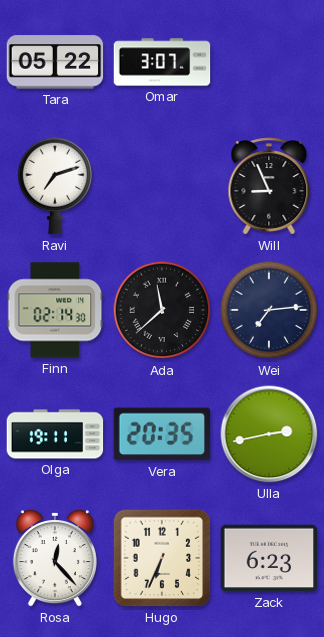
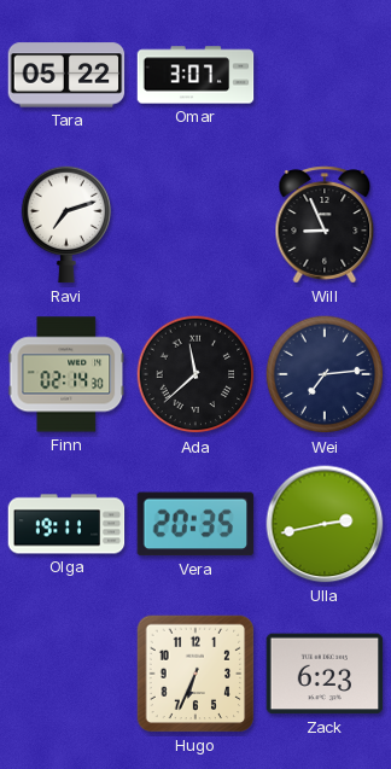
Rosa: 12:23 -> none
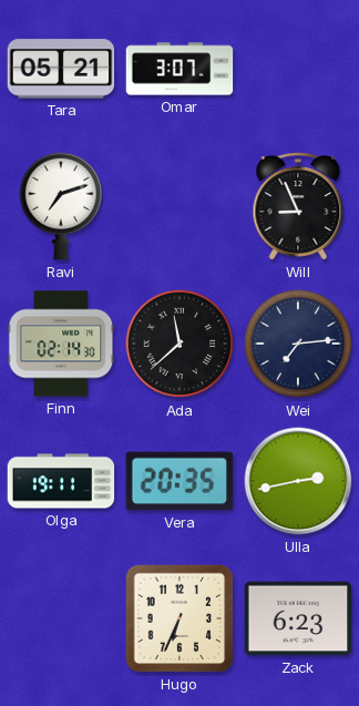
Tara: 05:22 -> 05:21
